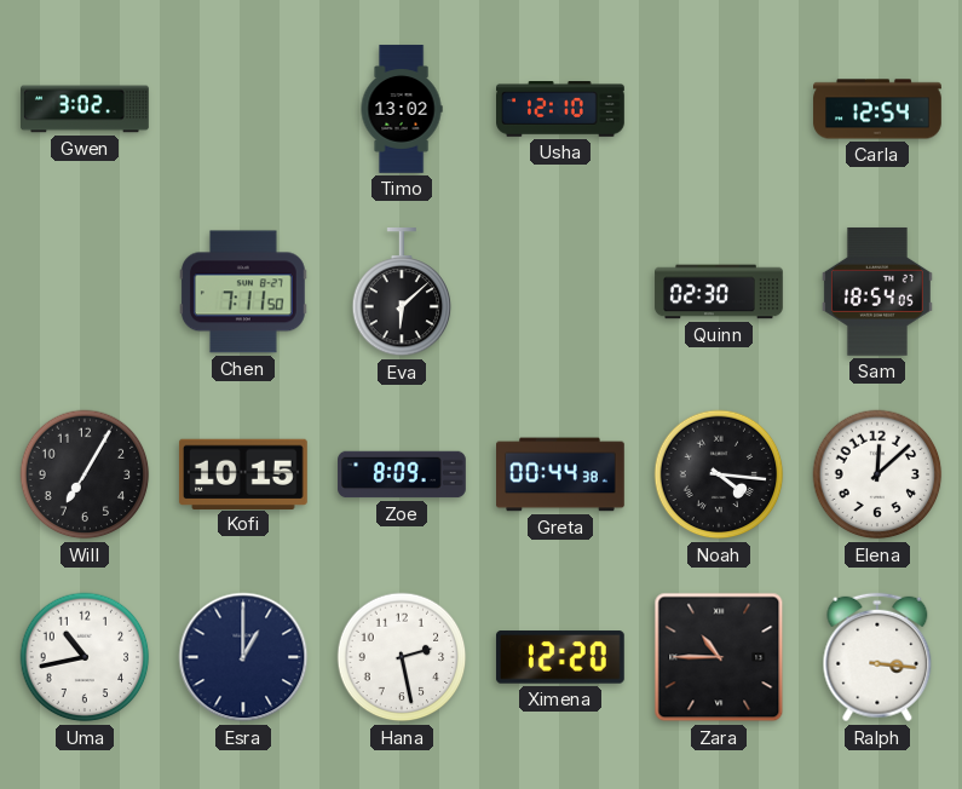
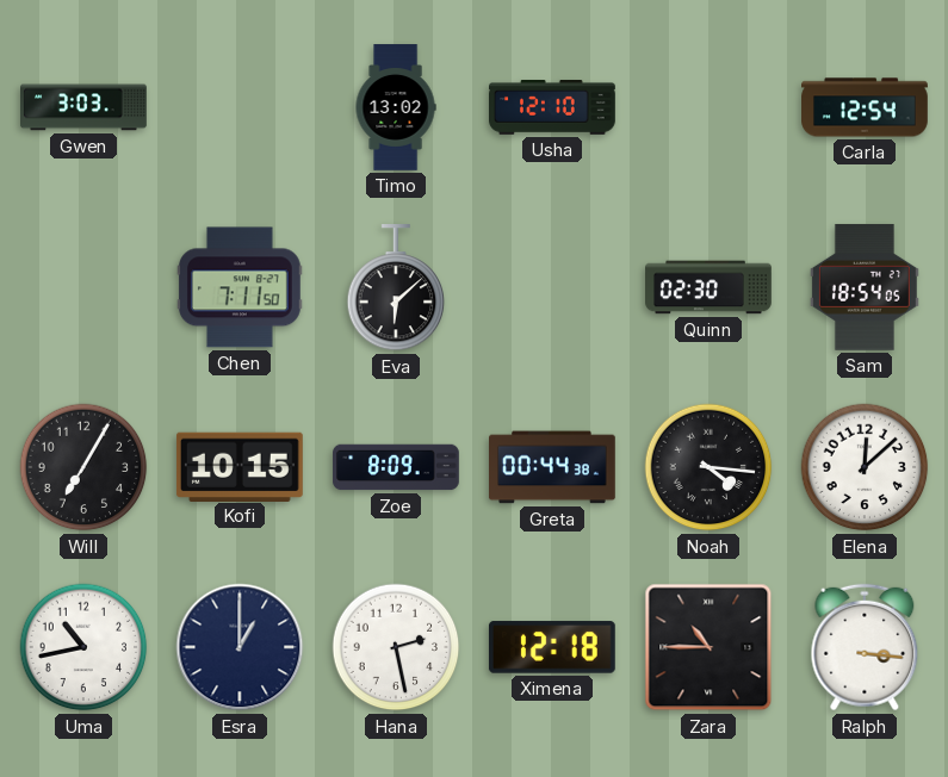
Gwen: 3:02 -> 3:03
Ximena: 12:20 -> 12:18
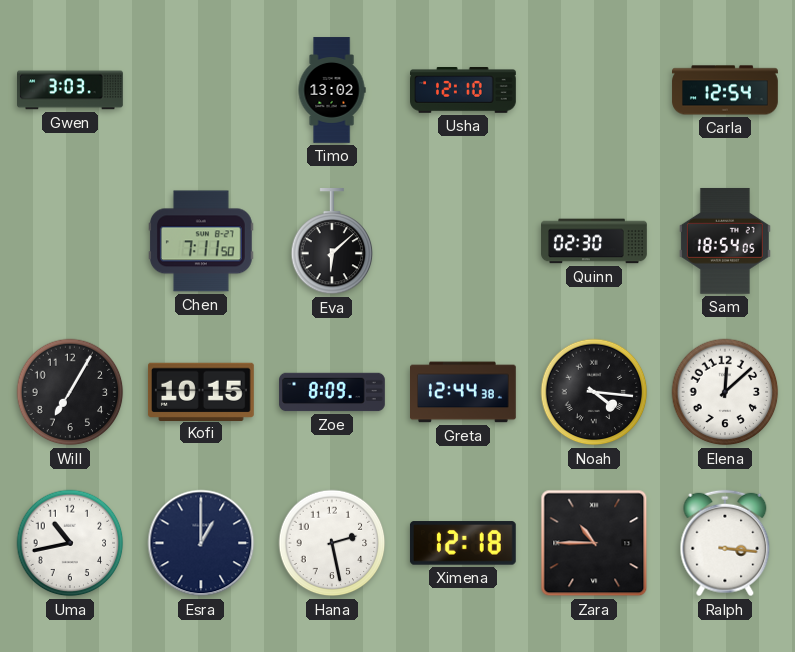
Greta: 00:44 -> 12:44
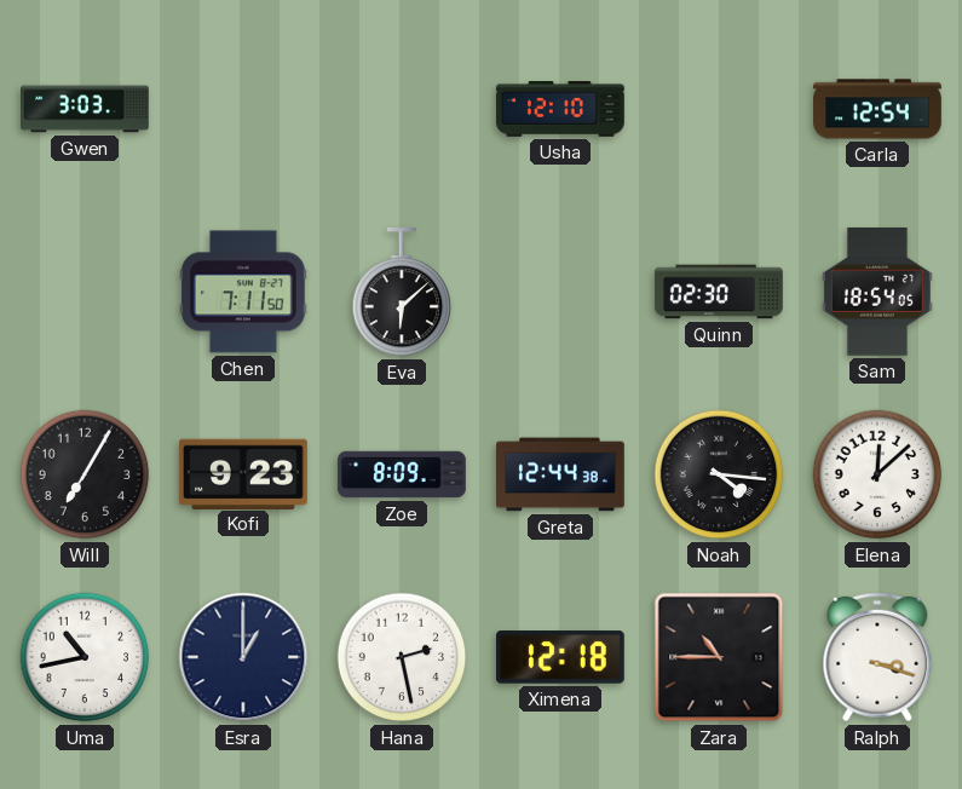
Timo: 13:02 -> none
Kofi: 10:15 -> 9:23
Ralph: 3:16 -> 3:18
